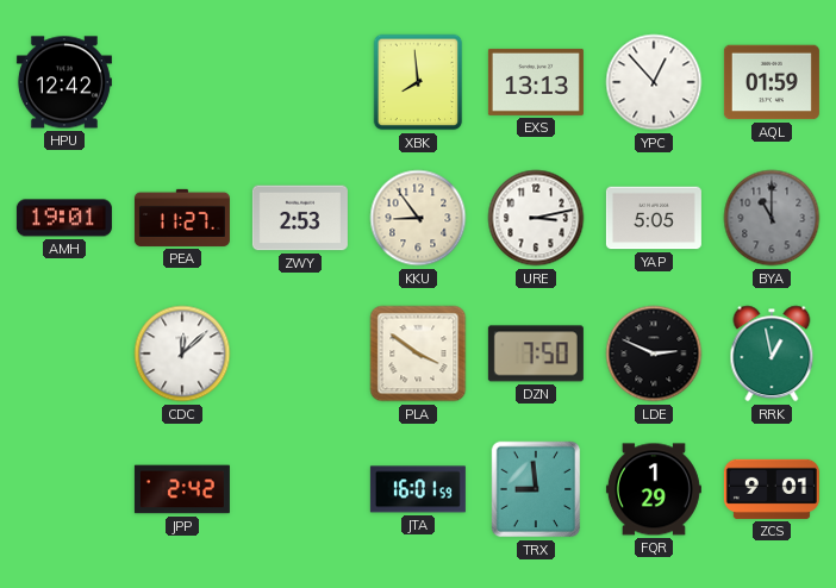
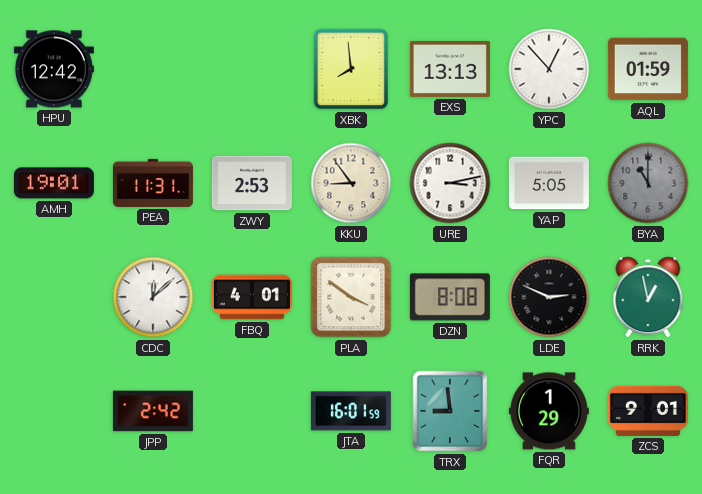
PEA: 11:27 -> 11:31
FBQ: none -> 4:01
DZN: 7:50 -> 8:08
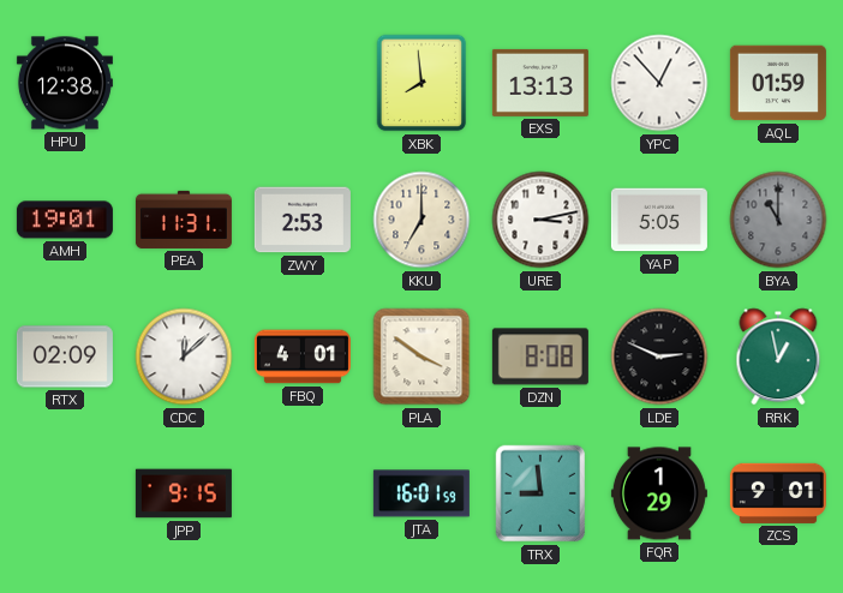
HPU: 12:42 -> 12:38
KKU: 8:54 -> 7:00
RTX: none -> 02:09
JPP: 2:42 -> 9:15
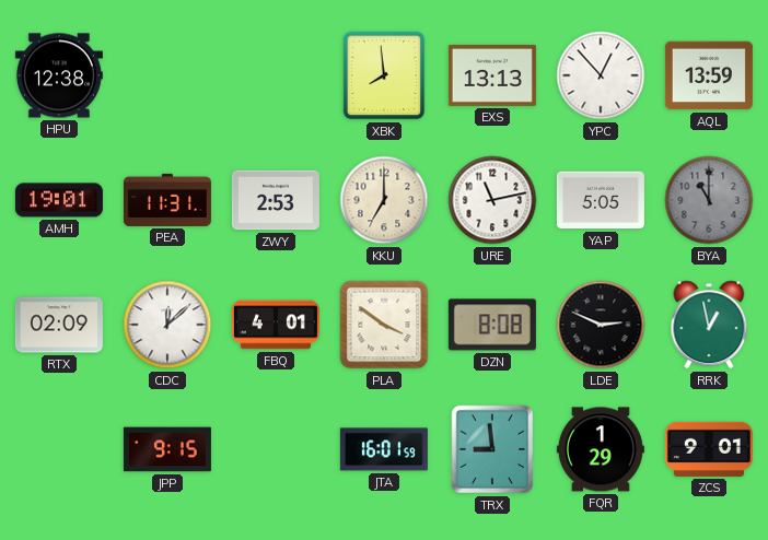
AQL: 01:59 -> 13:59
URE: 3:13 -> 11:13
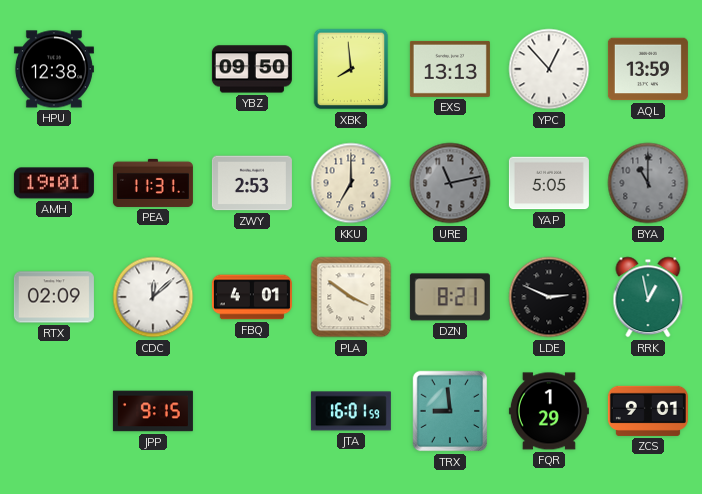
YBZ: none -> 09:50
URE dial: white -> grey
DZN: 8:08 -> 8:21
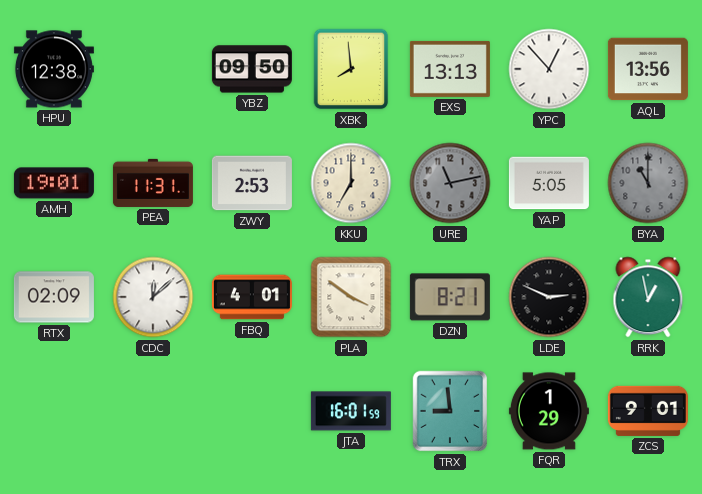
AQL: 13:59 -> 13:56
JPP: 9:15 -> none
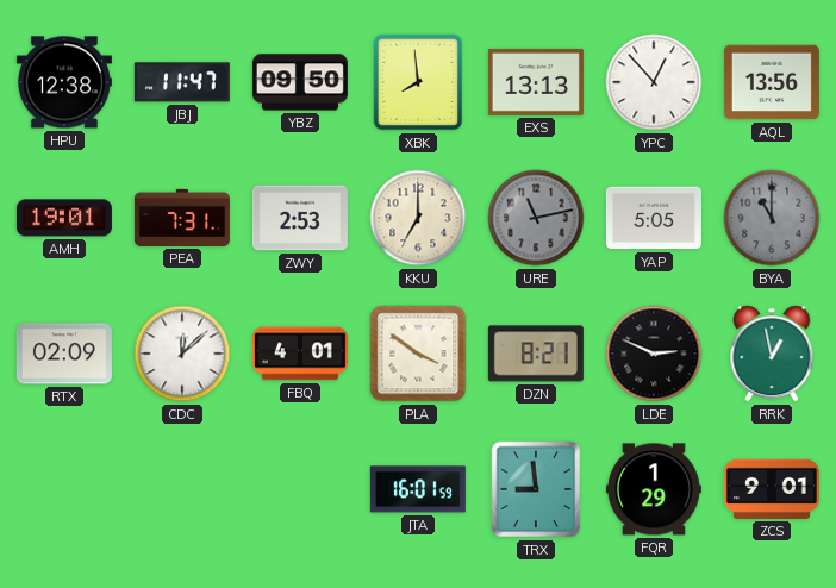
JBJ: none -> 11:47
PEA: 11:31 -> 7:31
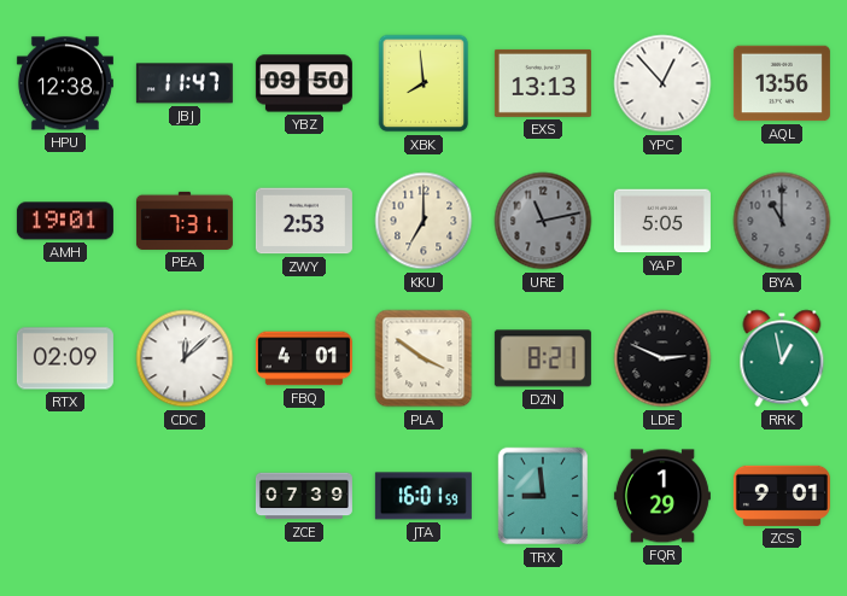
ZCE: none -> 07:39
